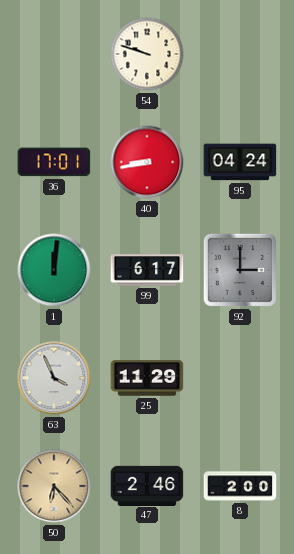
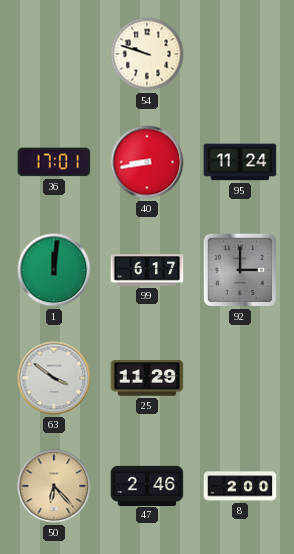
95: 04:24 -> 11:24
63: 3:56 -> 3:51
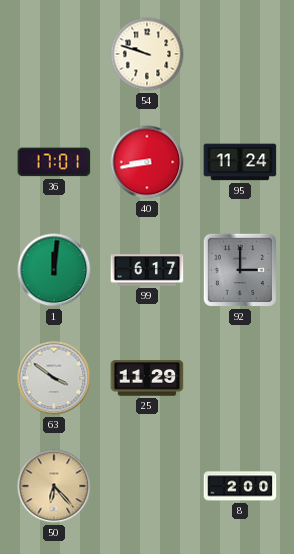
47: 2:46 -> none
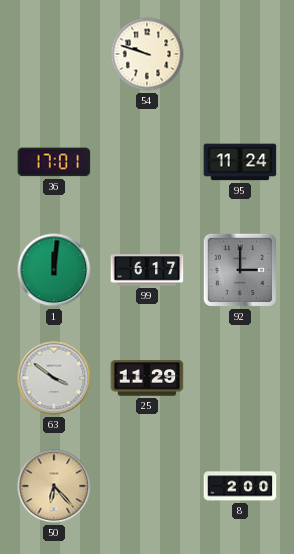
40: 8:43 -> none
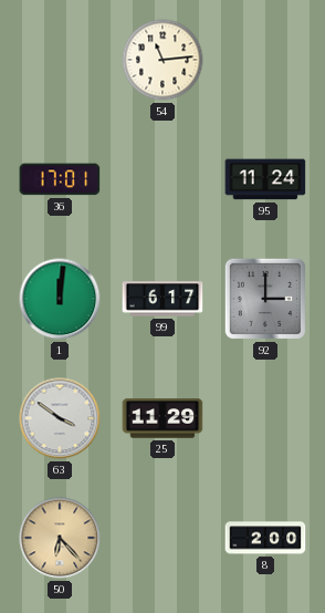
54: 9:48 -> 11:14
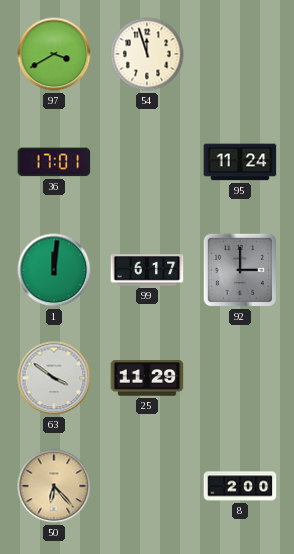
97: none -> 3:40
54: 11:14 -> 11:57
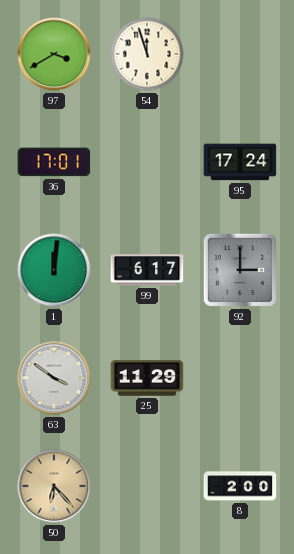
95: 11:24 -> 17:24
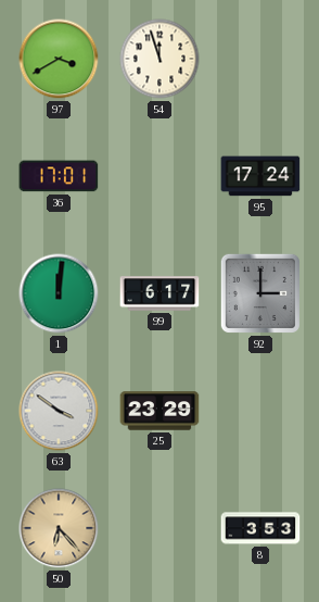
25: 11:29 -> 23:29
8: 2:00 -> 3:53
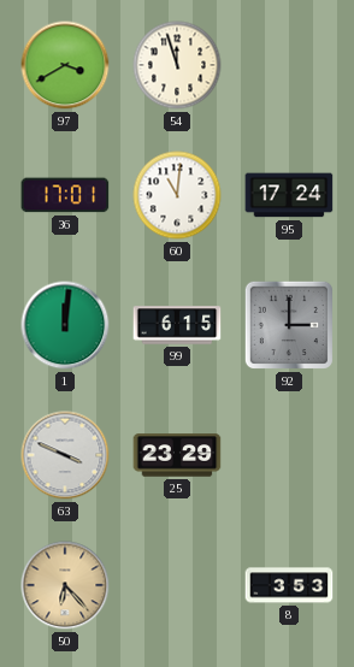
60: none -> 11:01
99: 6:17 -> 6:15
63: 3:51 -> 3:49
